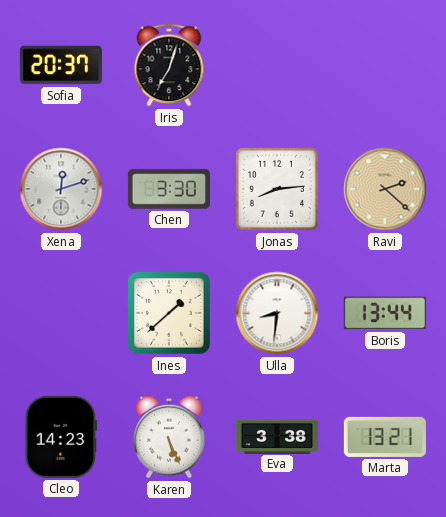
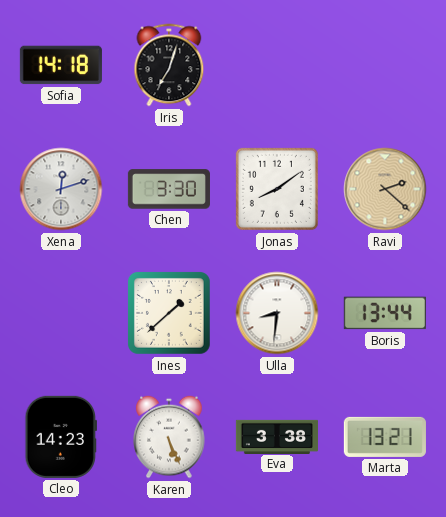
Sofia: 20:37 -> 14:18
Jonas: 8:14 -> 8:09
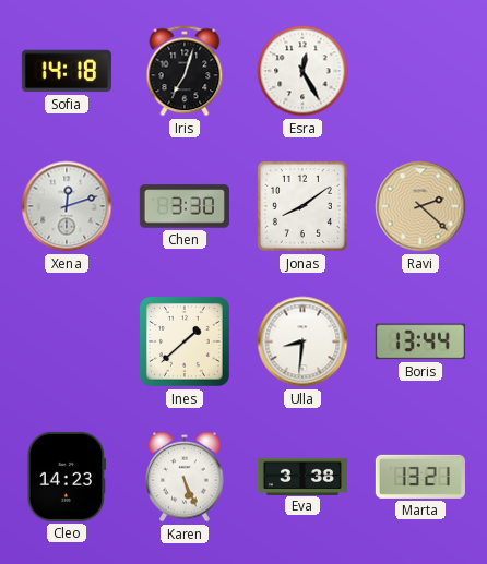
Esra: none -> 12:25
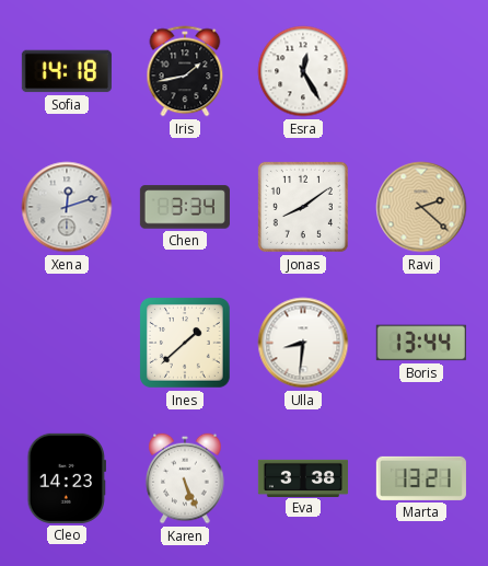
Iris: 7:03 -> 1:43
Chen: 3:30 -> 3:34
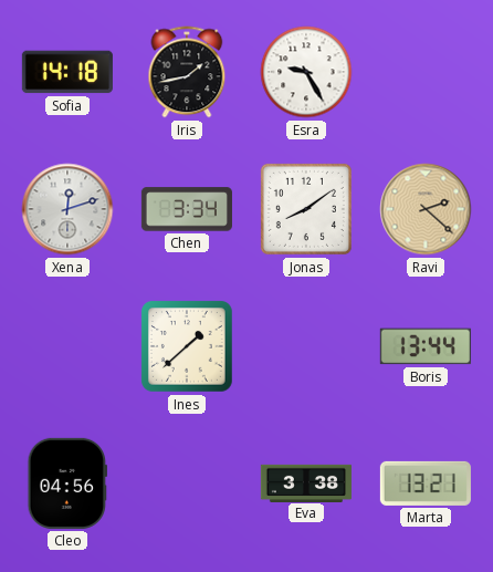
Esra: 12:25 -> 9:25
Ulla: 8:31 -> none
Cleo: 14:23 -> 04:56
Karen: 5:26 -> none
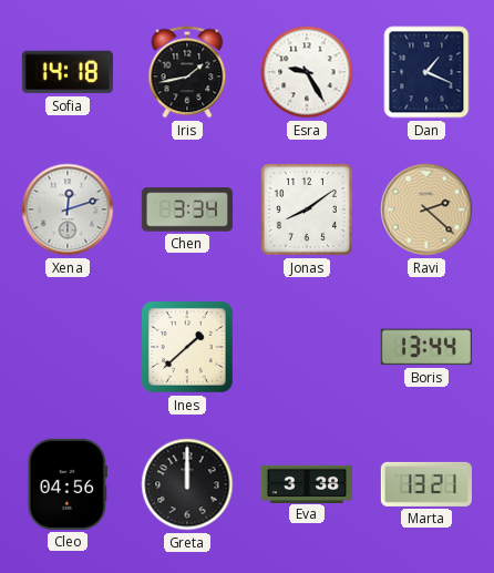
Dan: none -> 1:19
Greta: none -> 12:00
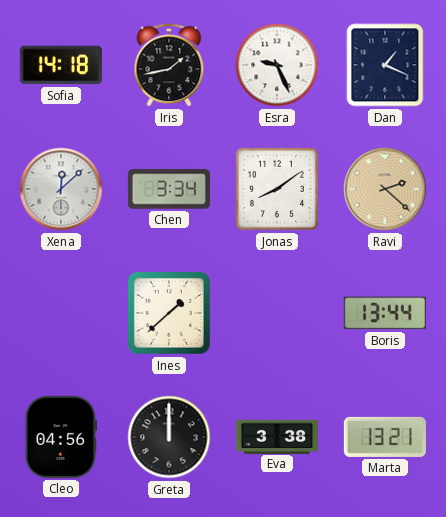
Esra: 9:25 -> 9:26
Xena: 12:12 -> 12:08
